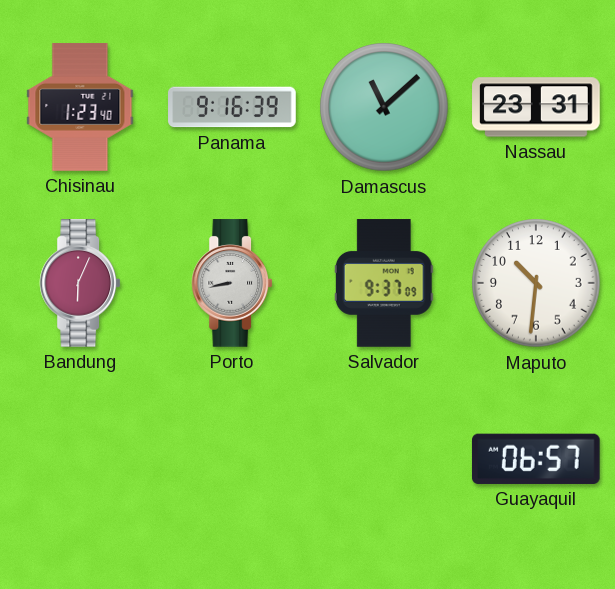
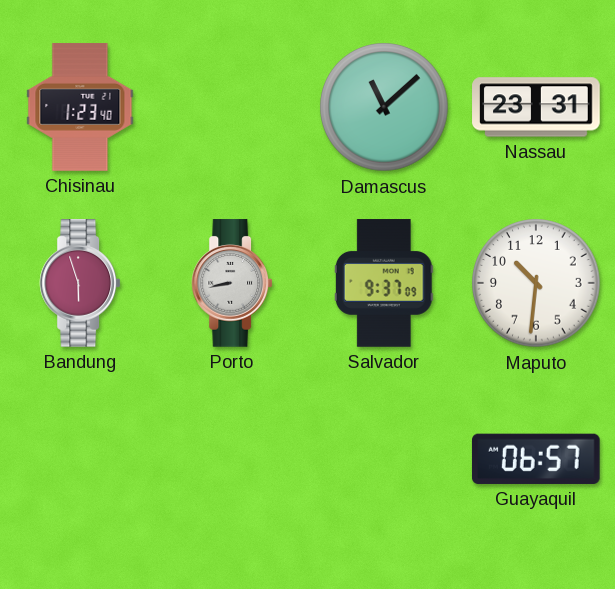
Panama: 9:16 -> none
Bandung: 6:04 -> 5:57
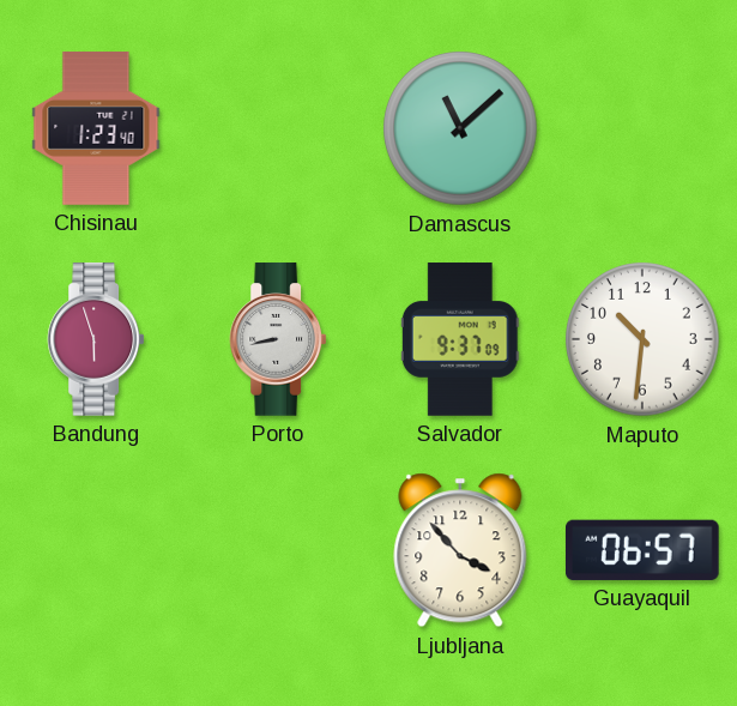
Nassau: 23:31 -> none
Ljubljana: none -> 3:53
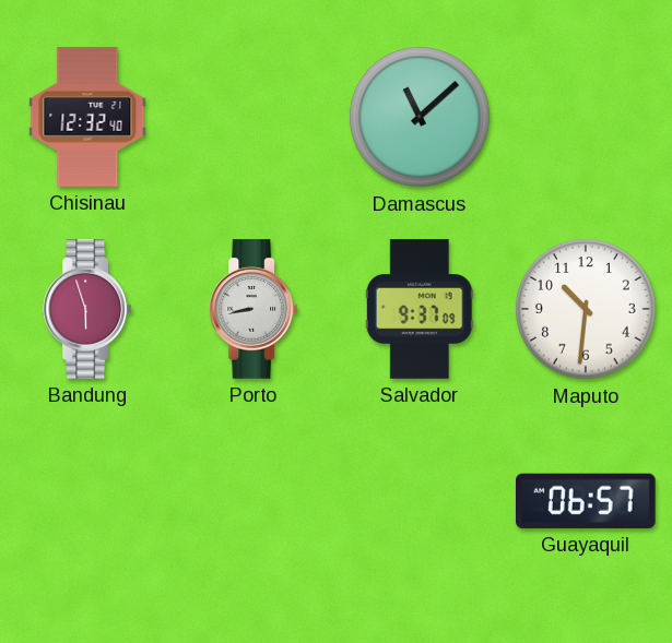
Chisinau: 1:23 -> 12:32
Ljubljana: 3:53 -> none
